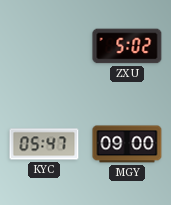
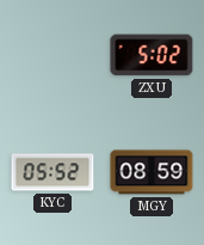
KYC: 05:47 -> 05:52
MGY: 09:00 -> 08:59
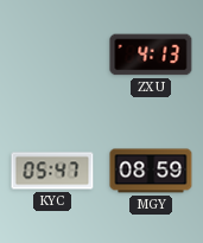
ZXU: 5:02 -> 4:13
KYC: 05:52 -> 05:47
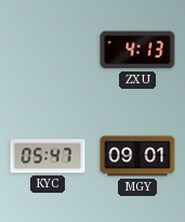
MGY: 08:59 -> 09:01
